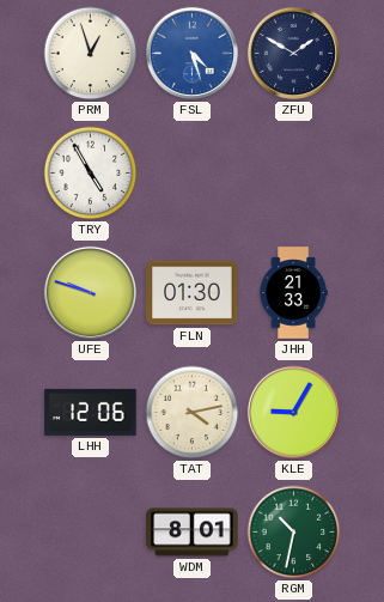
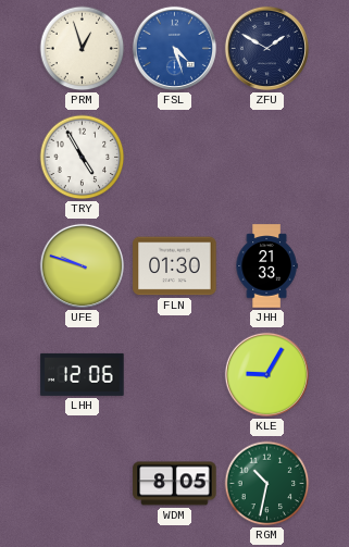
TAT: 4:13 -> none
WDM: 8:01 -> 8:05
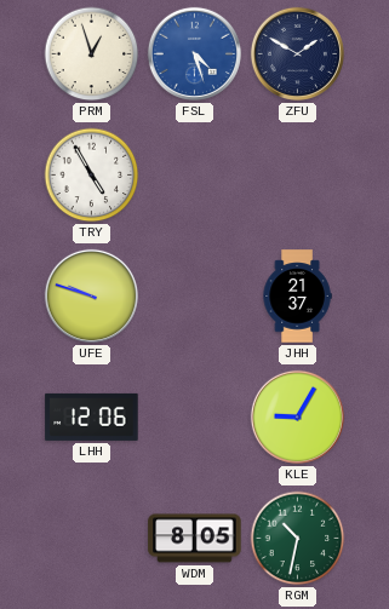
FLN: 01:30 -> none
JHH: 21:33 -> 21:37
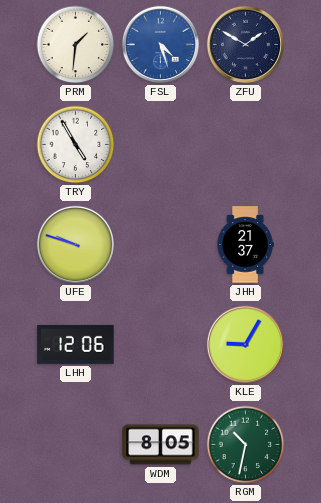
PRM: 12:57 -> 1:31
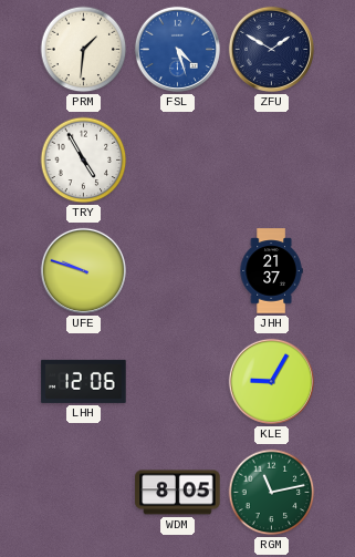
RGM: 10:32 -> 11:13
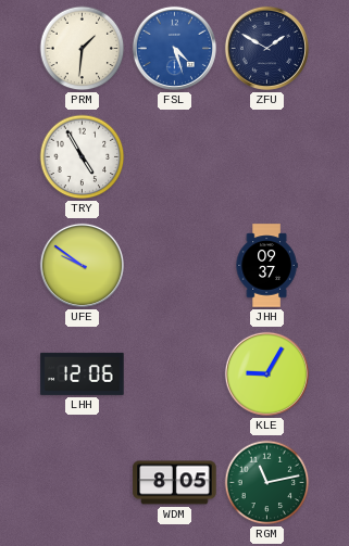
UFE: 9:48 -> 9:51
JHH: 21:37 -> 09:37
